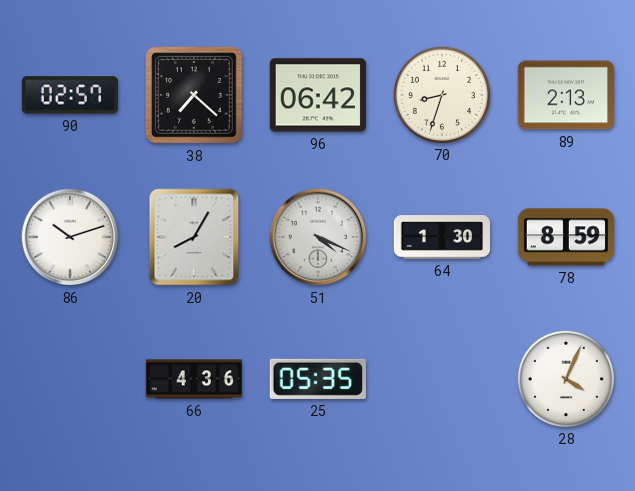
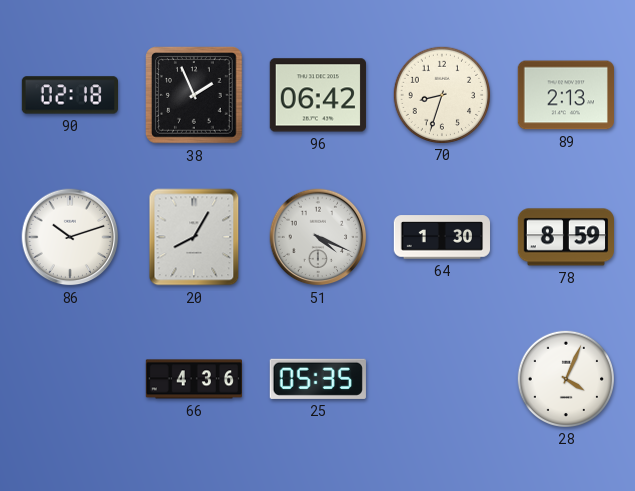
90: 02:57 -> 02:18
38: 7:22 -> 1:56
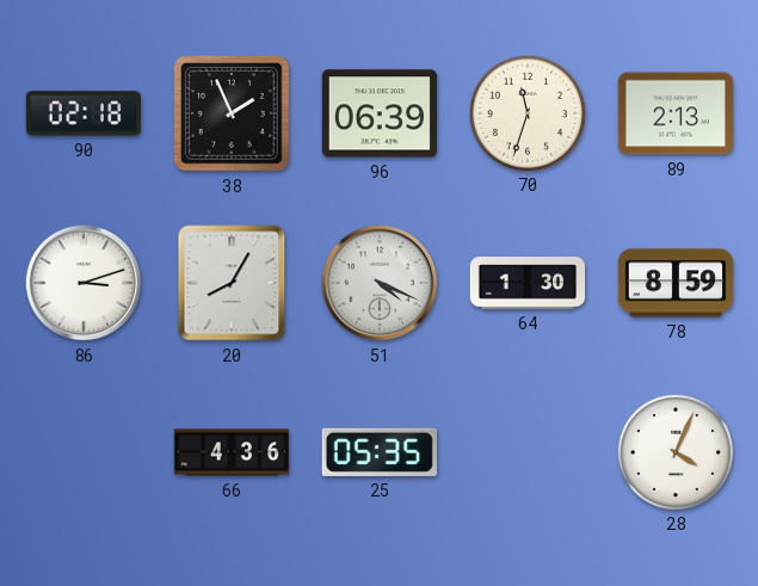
96: 06:42 -> 06:39
70: 8:33 -> 11:33
86: 10:12 -> 3:12
